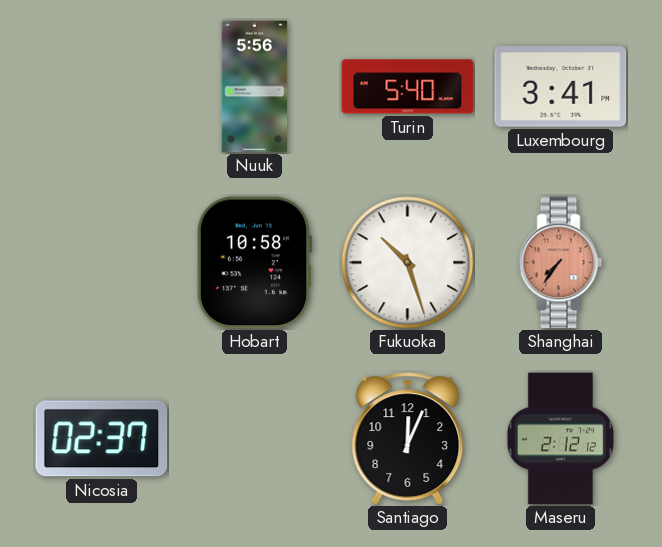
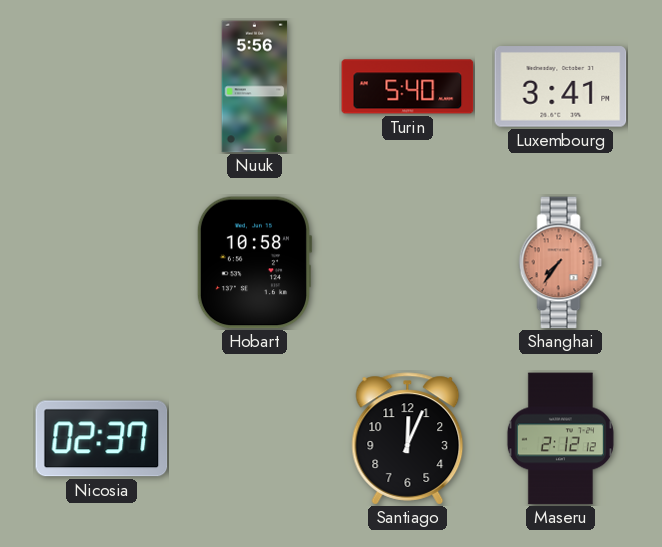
Fukuoka: 10:27 -> none
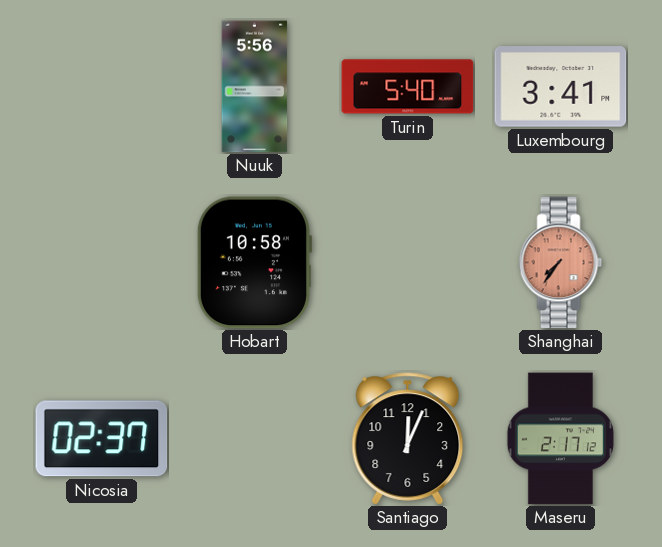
Maseru: 2:12 -> 2:17
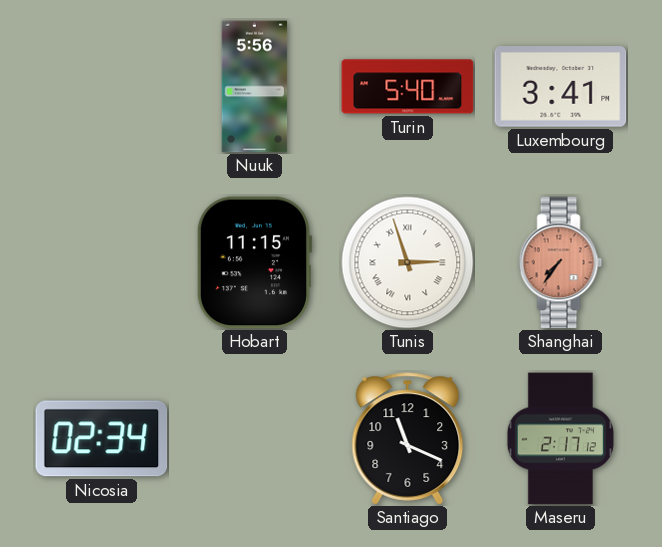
Hobart: 10:58 -> 11:15
Tunis: none -> 2:57
Nicosia: 02:37 -> 02:34
Santiago: 12:04 -> 11:19
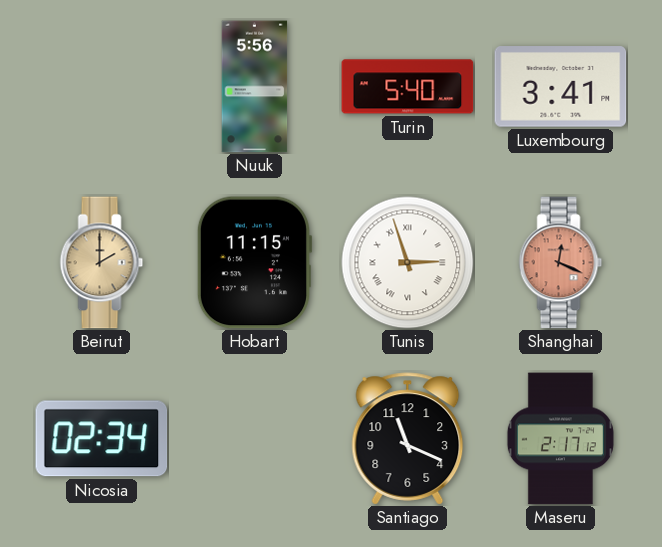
Beirut: none -> 2:00
Shanghai: 7:36 -> 12:19
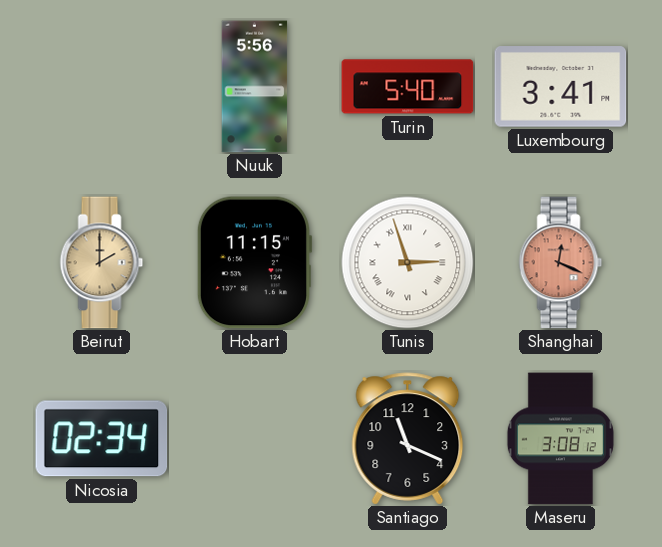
Maseru: 2:17 -> 3:08
